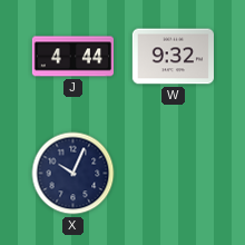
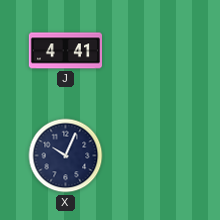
J: 4:44 -> 4:41
W: 9:32 -> none
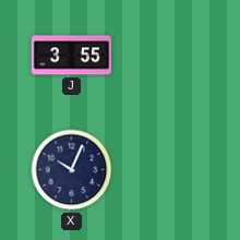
J: 4:41 -> 3:55
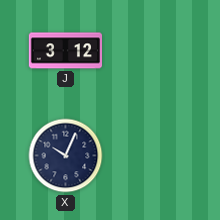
J: 3:55 -> 3:12
